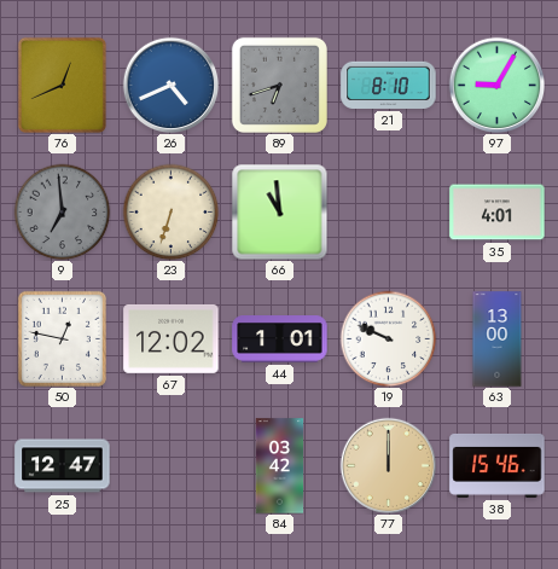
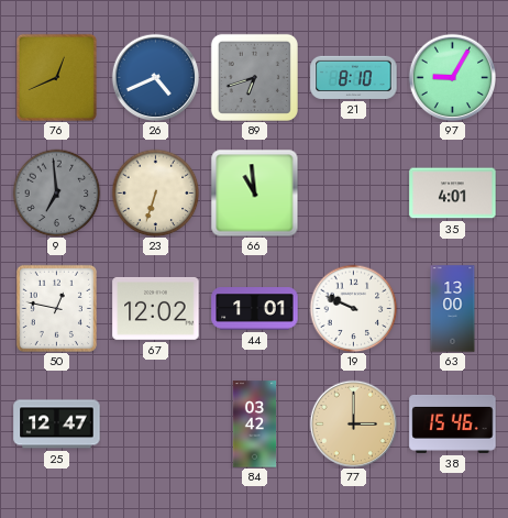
77: 12:00 -> 3:00
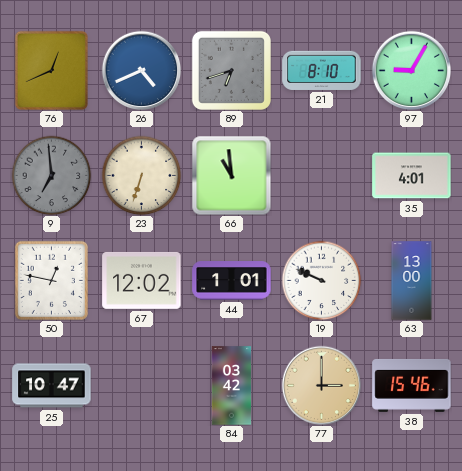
25: 12:47 -> 10:47
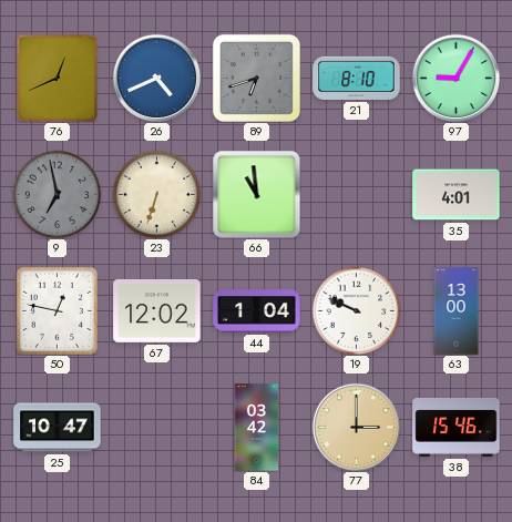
9: 6:59 -> 6:58
44: 1:01 -> 1:04
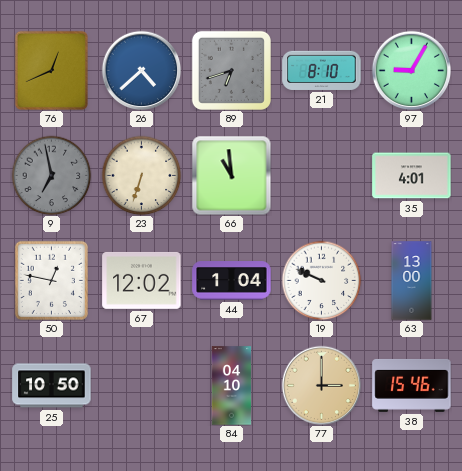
26: 4:41 -> 4:38
25: 10:47 -> 10:50
84: 03:42 -> 04:10
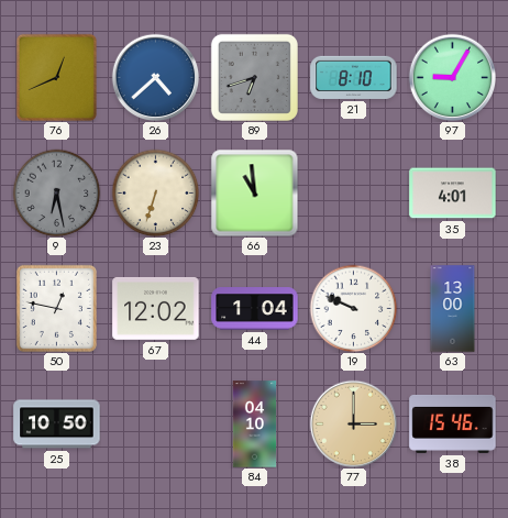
9: 6:58 -> 6:28
